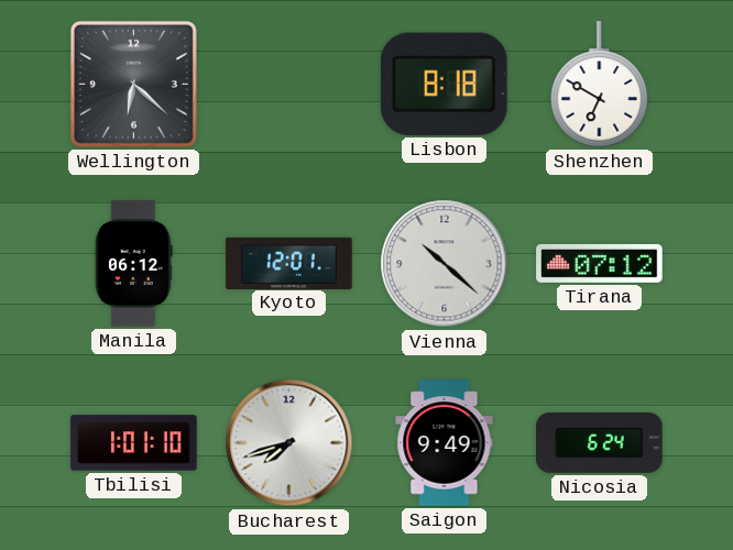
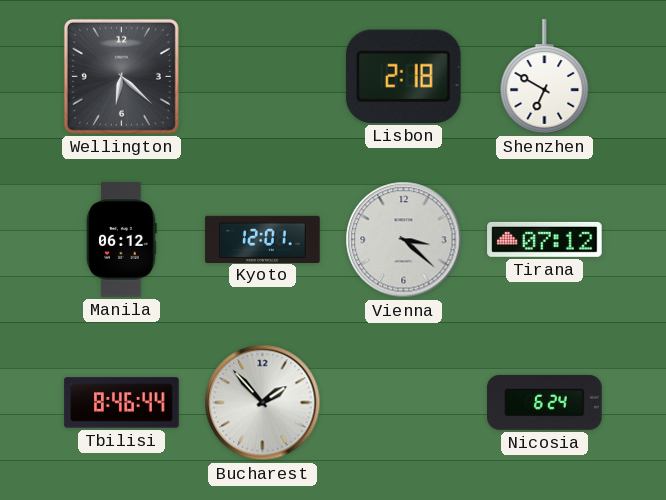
Lisbon: 8:18 -> 2:18
Vienna: 10:22 -> 3:22
Tbilisi: 1:01 -> 8:46
Bucharest: 7:42 -> 1:53
Saigon: 9:49 -> none
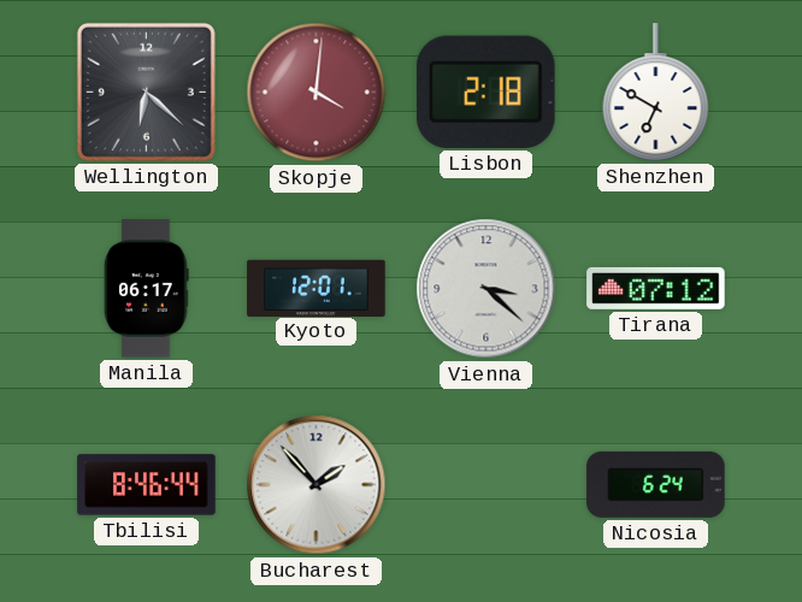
Skopje: none -> 4:01
Manila: 06:12 -> 06:17
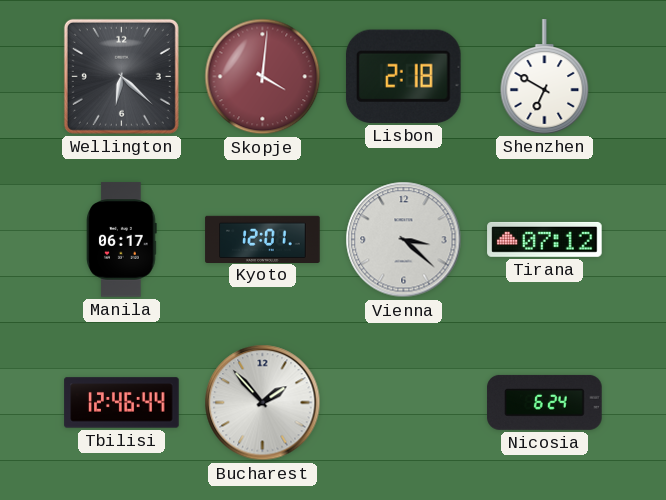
Tbilisi: 8:46 -> 12:46
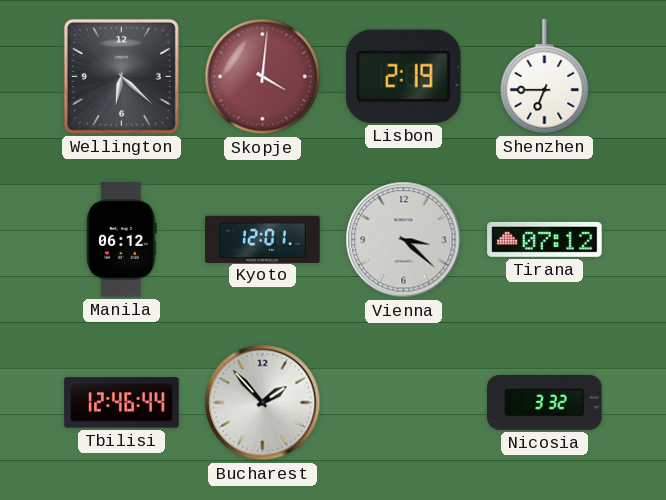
Lisbon: 2:18 -> 2:19
Shenzhen: 6:50 -> 6:45
Manila: 06:17 -> 06:12
Nicosia: 6:24 -> 3:32
